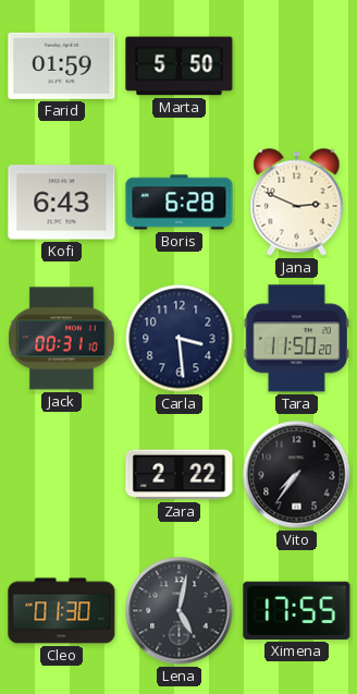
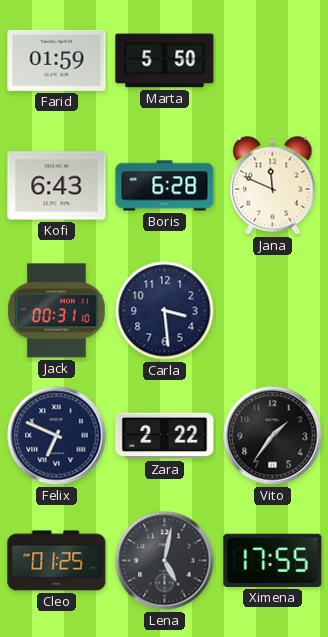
Jana: 2:49 -> 11:49
Tara: 11:50 -> none
Felix: none -> 6:49
Vito: 7:36 -> 1:36
Cleo: 01:30 -> 01:25
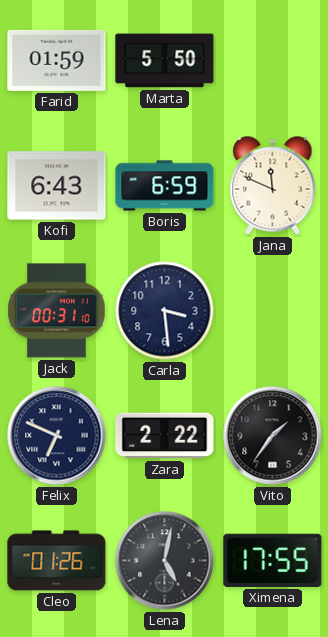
Boris: 6:28 -> 6:59
Cleo: 01:25 -> 01:26
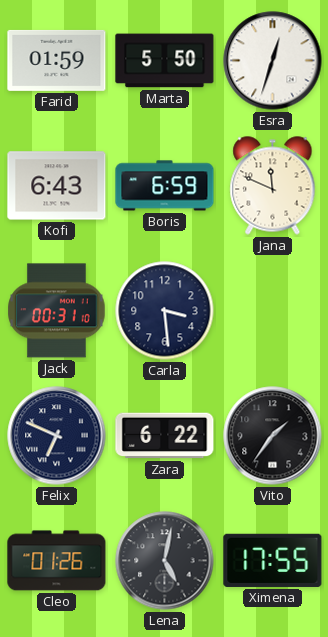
Esra: none -> 12:33
Zara: 2:22 -> 6:22
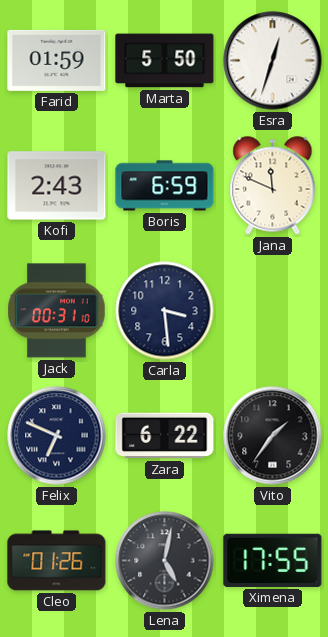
Kofi: 6:43 -> 2:43
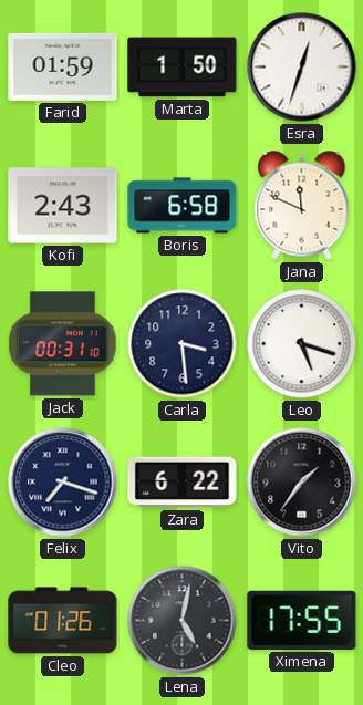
Marta: 5:50 -> 1:50
Boris: 6:59 -> 6:58
Leo: none -> 5:18
Felix: 6:49 -> 7:18
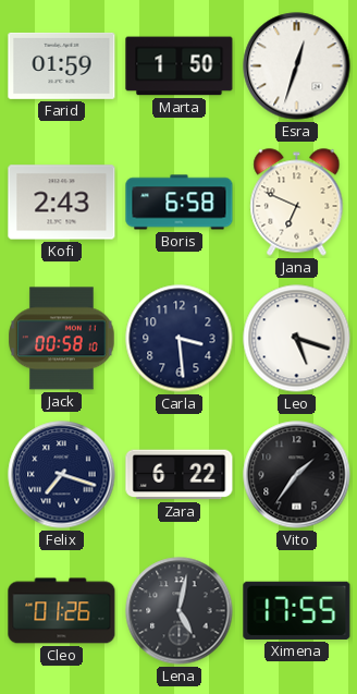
Jana: 11:49 -> 6:49
Jack: 00:31 -> 00:58
